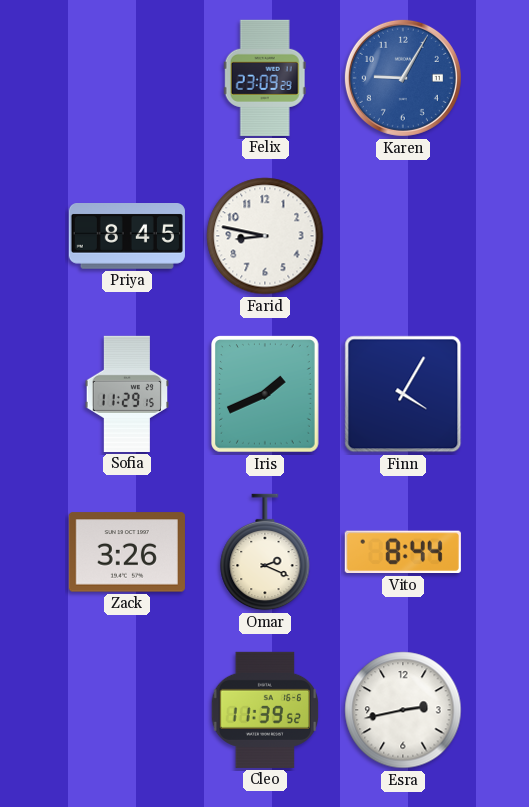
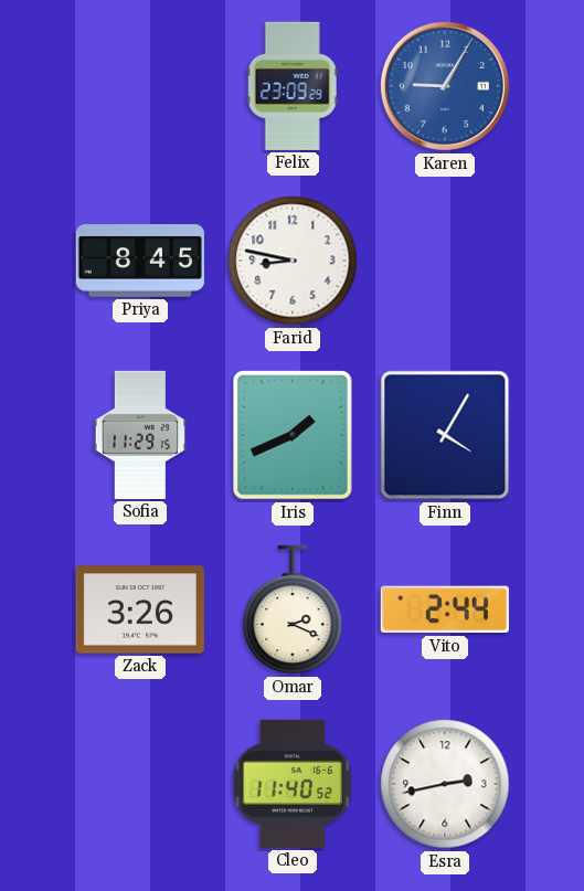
Vito: 8:44 -> 2:44
Cleo: 11:39 -> 11:40
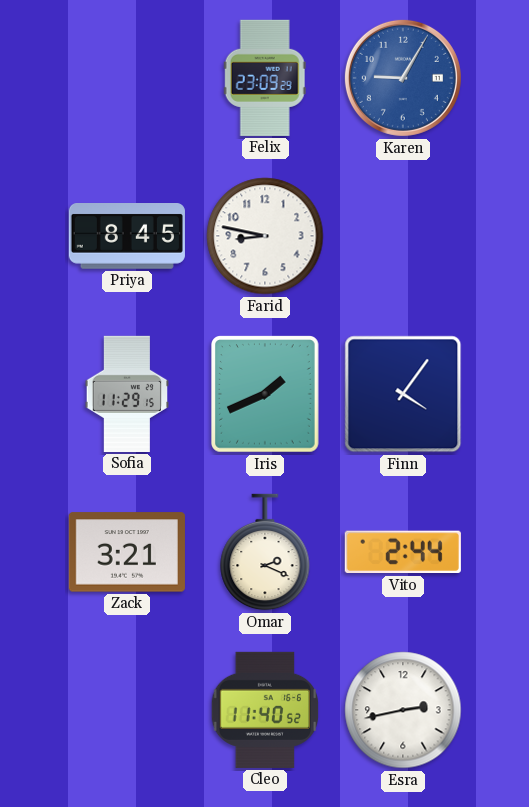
Finn: 4:05 -> 4:06
Zack: 3:26 -> 3:21
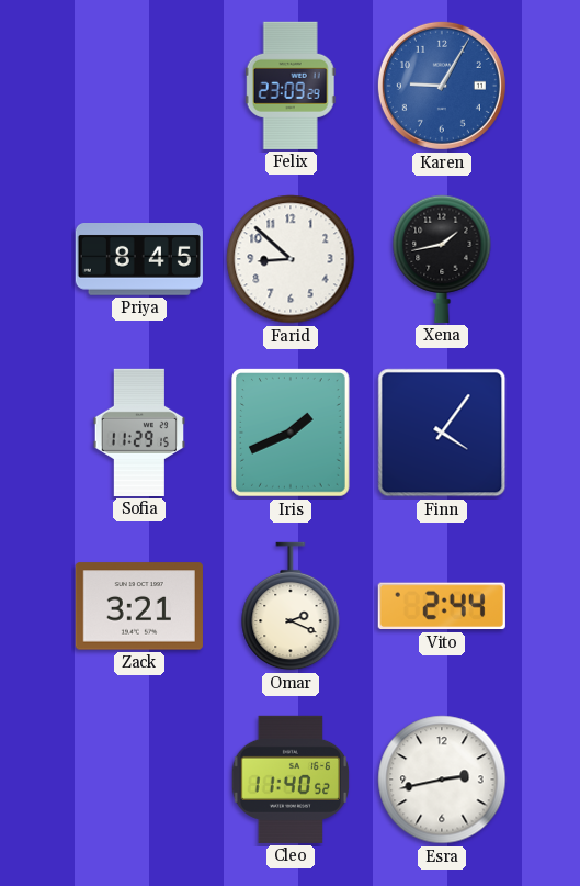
Farid: 8:47 -> 8:52
Xena: none -> 1:43
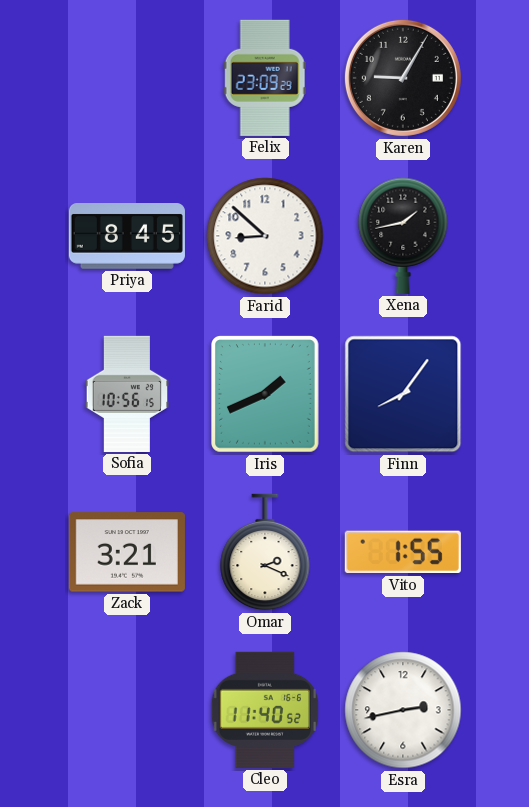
Karen dial: blue -> black
Sofia: 11:29 -> 10:56
Finn: 4:06 -> 8:06
Vito: 2:44 -> 1:55
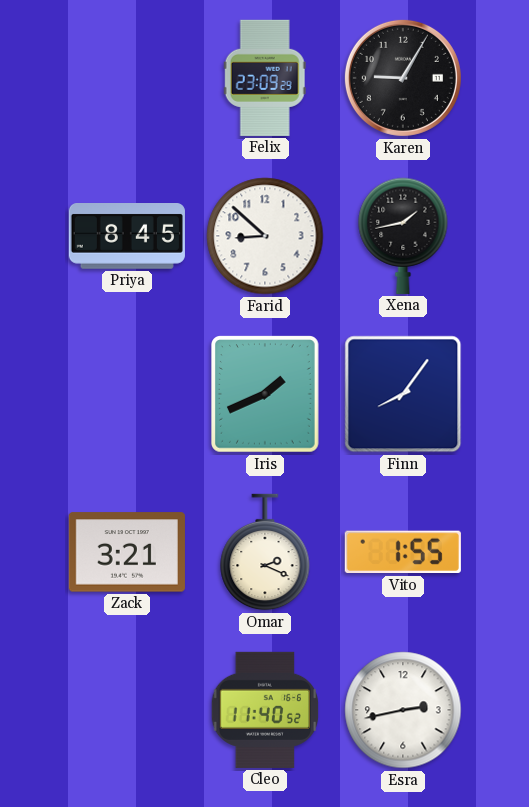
Sofia: 10:56 -> none
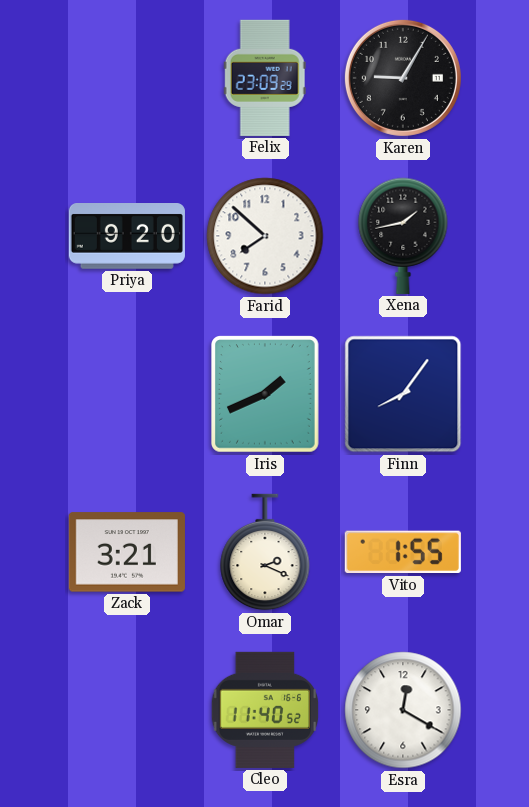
Priya: 8:45 -> 9:20
Farid: 8:52 -> 7:52
Esra: 2:43 -> 12:20
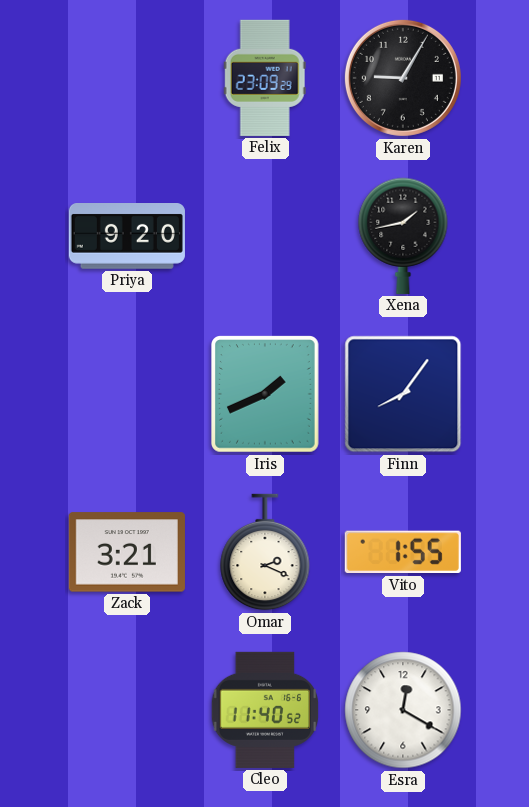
Farid: 7:52 -> none
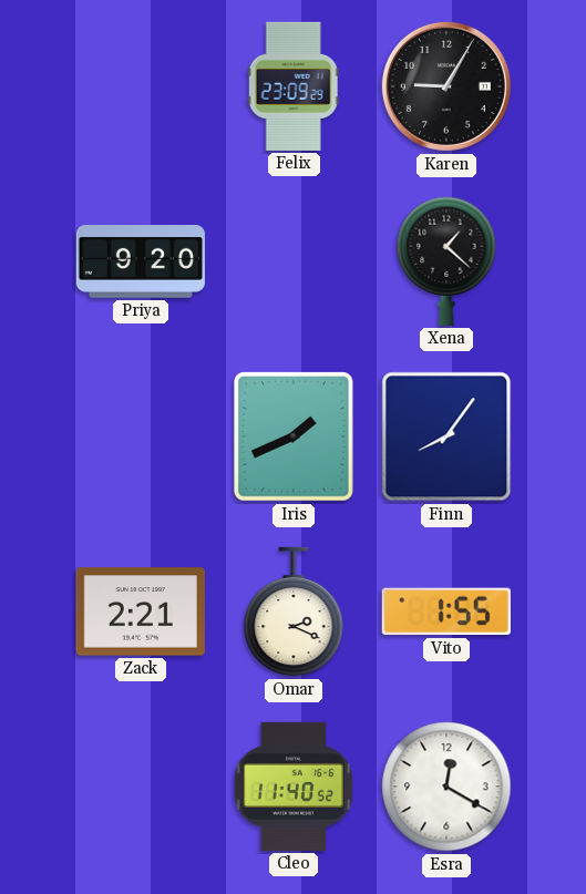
Xena: 1:43 -> 1:22
Zack: 3:21 -> 2:21
